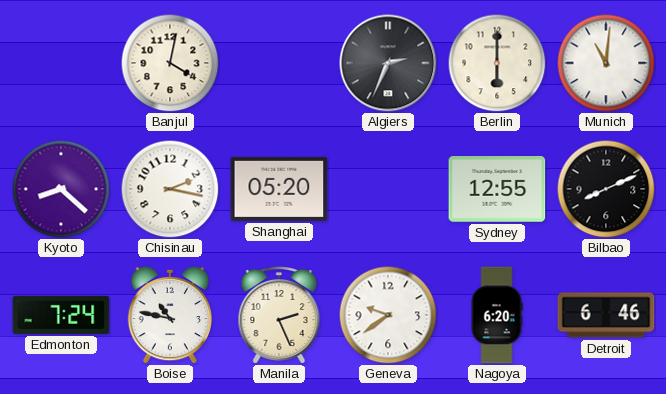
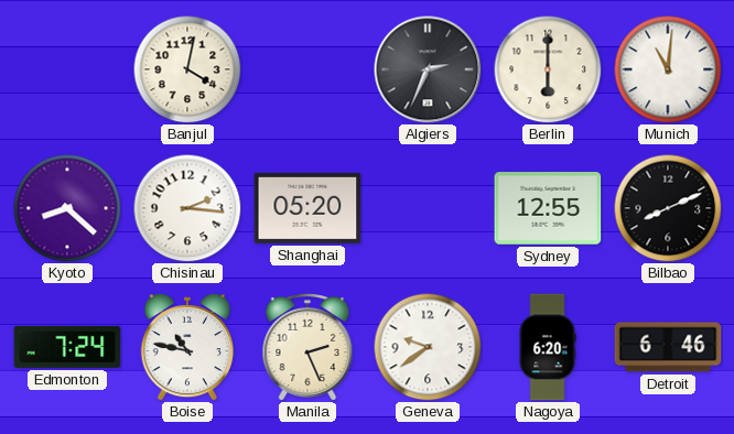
Chisinau: 2:17 -> 2:16
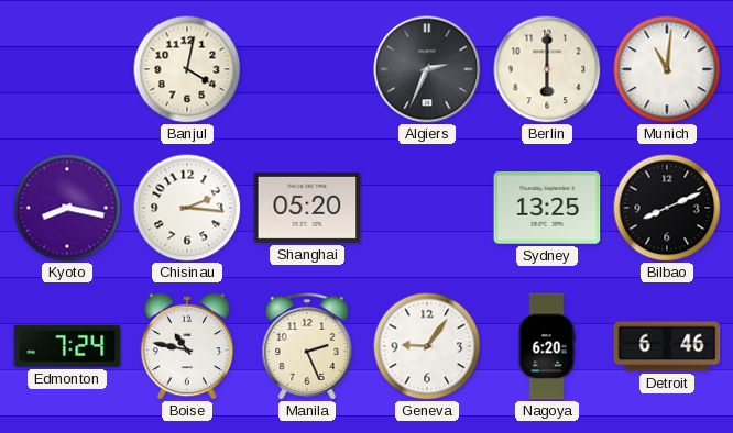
Kyoto: 8:22 -> 8:17
Sydney: 12:55 -> 13:25
Geneva: 9:39 -> 9:06
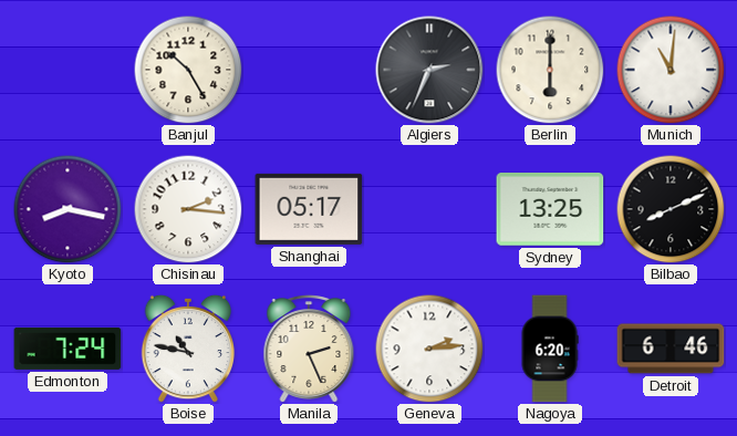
Banjul: 4:02 -> 10:25
Shanghai: 05:20 -> 05:17
Geneva: 9:06 -> 2:14
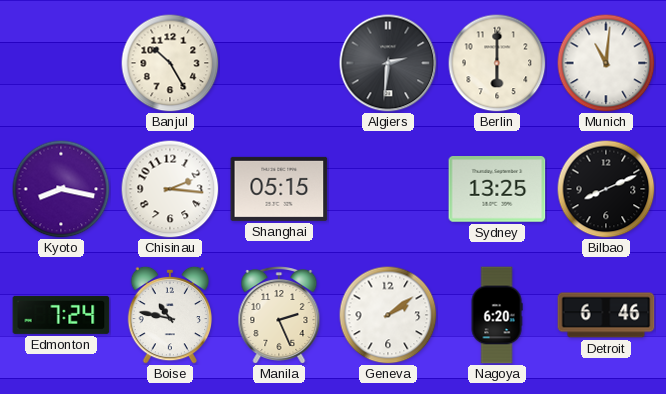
Algiers: 2:34 -> 2:31
Shanghai: 05:17 -> 05:15
Geneva: 2:14 -> 2:09
